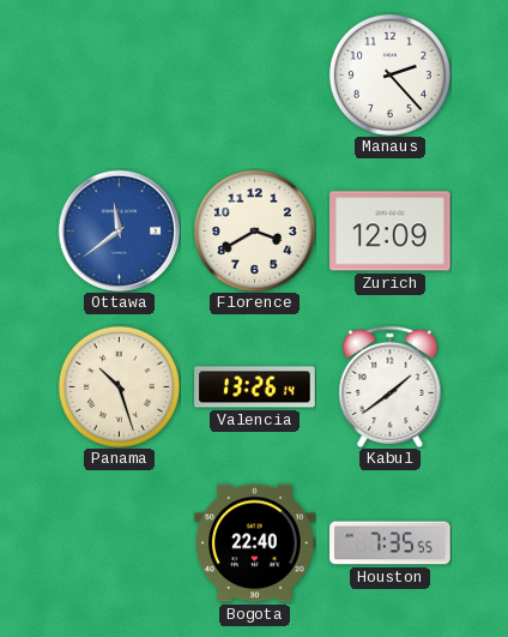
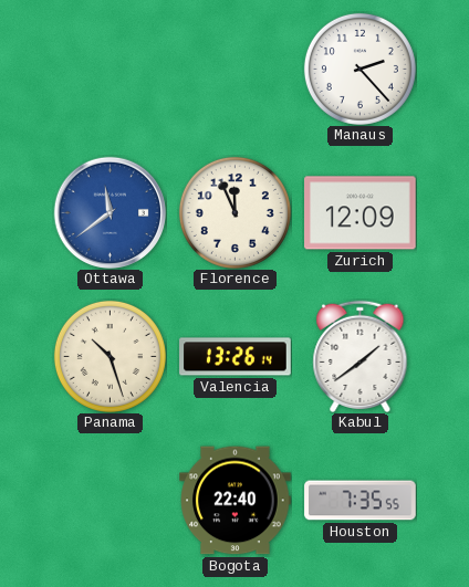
Florence: 3:40 -> 11:56
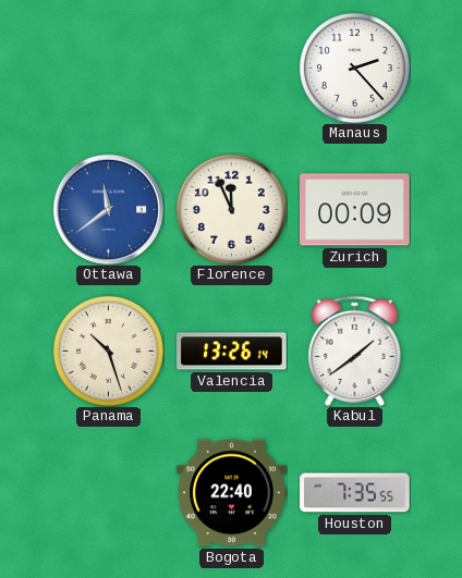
Zurich: 12:09 -> 00:09
